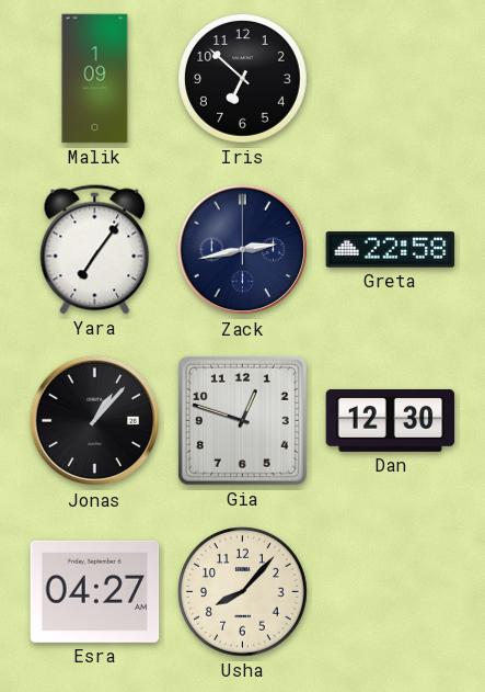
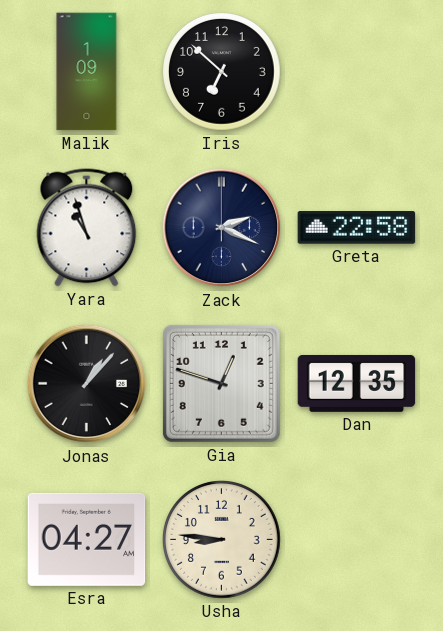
Yara: 7:06 -> 10:57
Zack: 2:43 -> 2:19
Dan: 12:30 -> 12:35
Usha: 8:07 -> 8:46
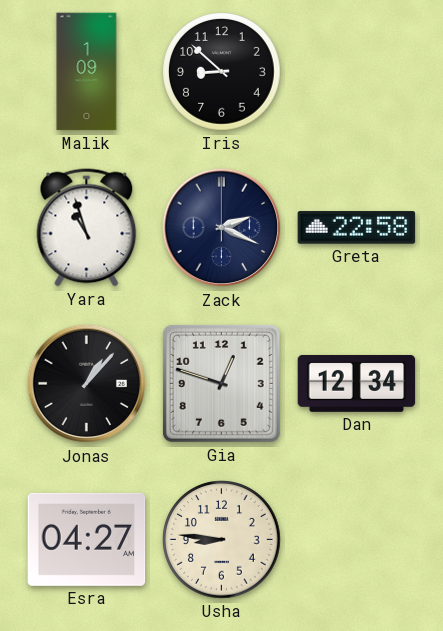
Iris: 6:52 -> 8:52
Dan: 12:35 -> 12:34
